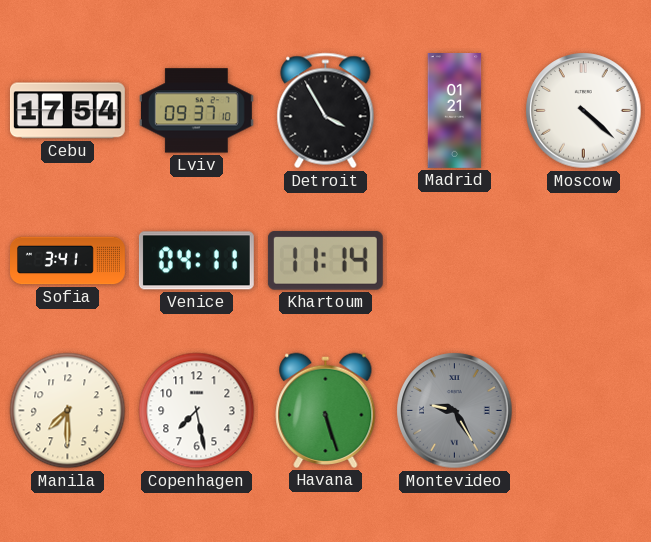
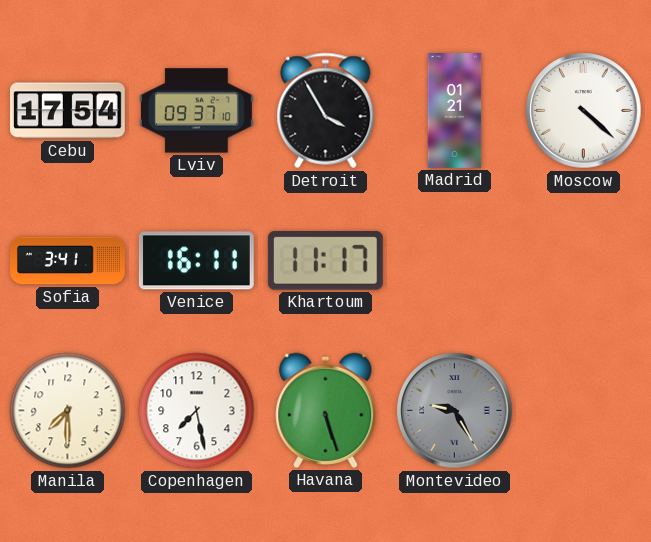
Venice: 04:11 -> 16:11
Khartoum: 11:14 -> 11:17
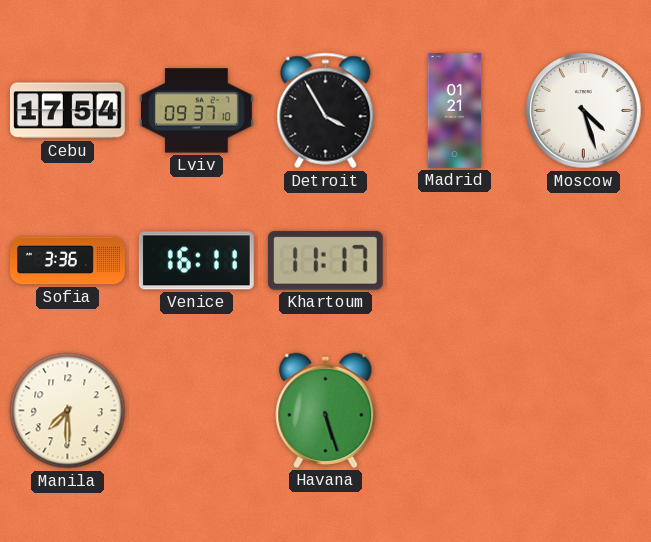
Moscow: 4:22 -> 4:27
Sofia: 3:41 -> 3:36
Copenhagen: 7:28 -> none
Montevideo: 9:25 -> none
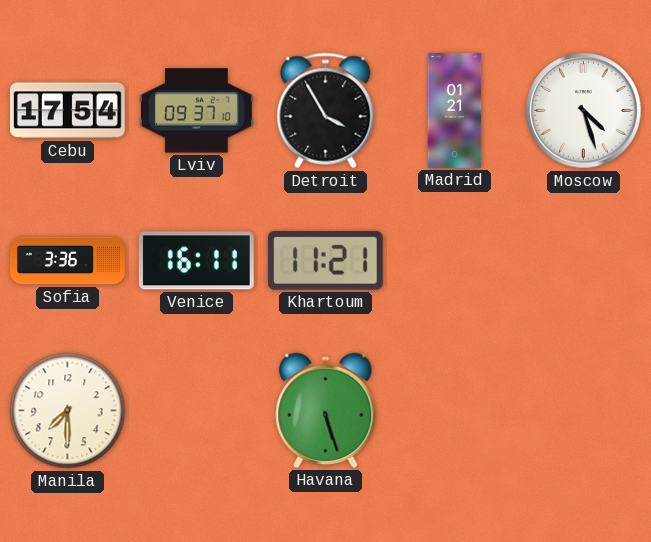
Khartoum: 11:17 -> 11:21
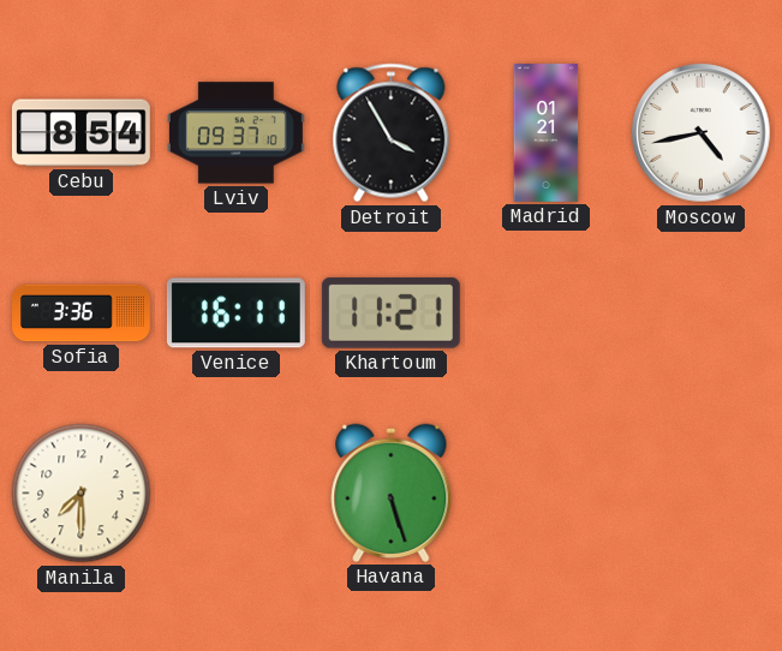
Cebu: 17:54 -> 8:54
Moscow: 4:27 -> 4:43
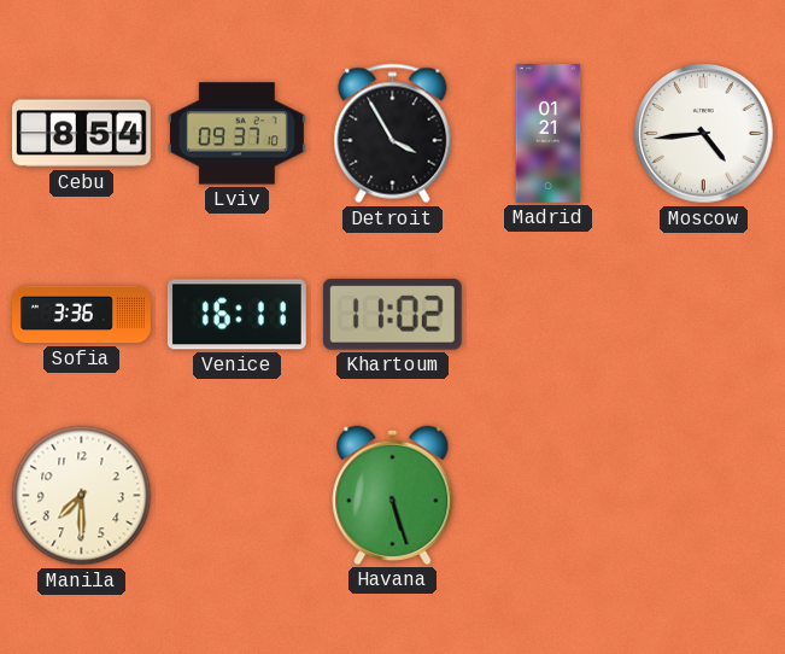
Moscow: 4:43 -> 4:44
Khartoum: 11:21 -> 11:02
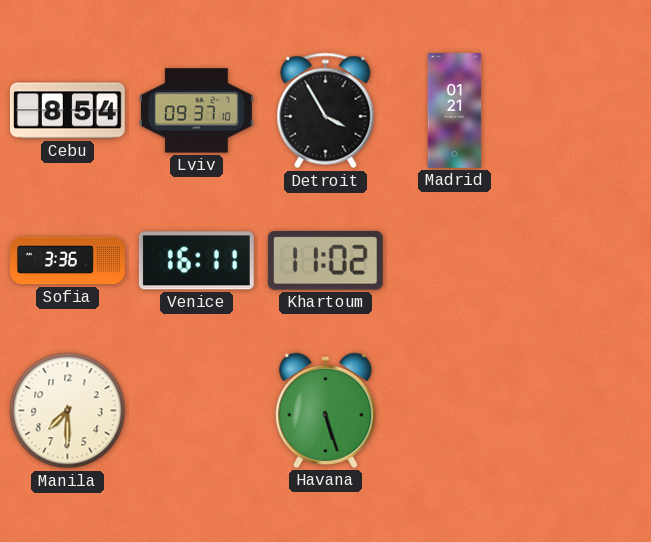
Moscow: 4:44 -> none
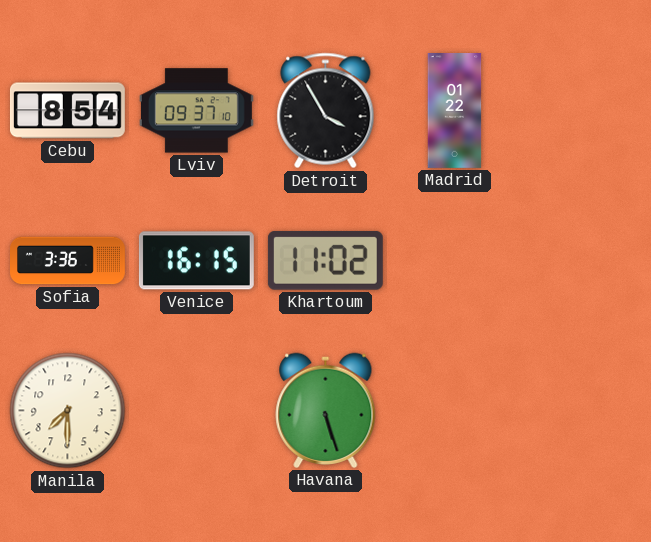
Madrid: 01:21 -> 01:22
Venice: 16:11 -> 16:15
